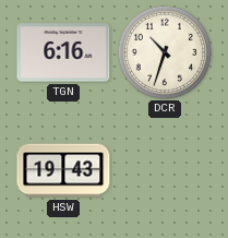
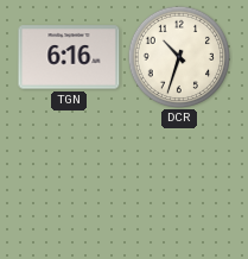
HSW: 19:43 -> none
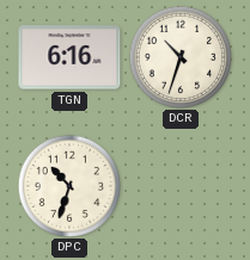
DPC: none -> 10:33
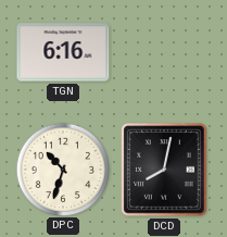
DCR: 10:33 -> none
DCD: none -> 8:02
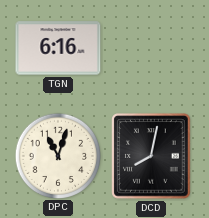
DPC: 10:33 -> 11:03
